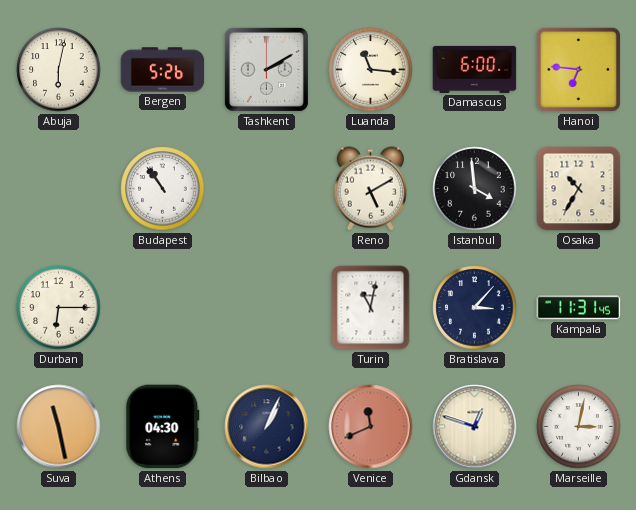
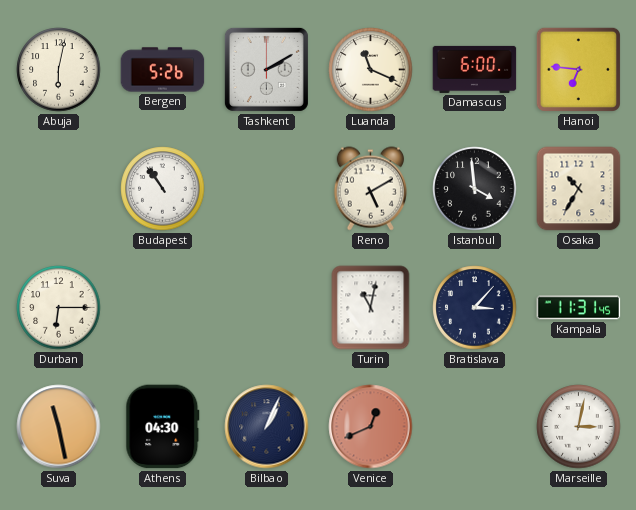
Luanda: 11:16 -> 11:19
Venice: 11:41 -> 12:41
Gdansk: 12:48 -> none
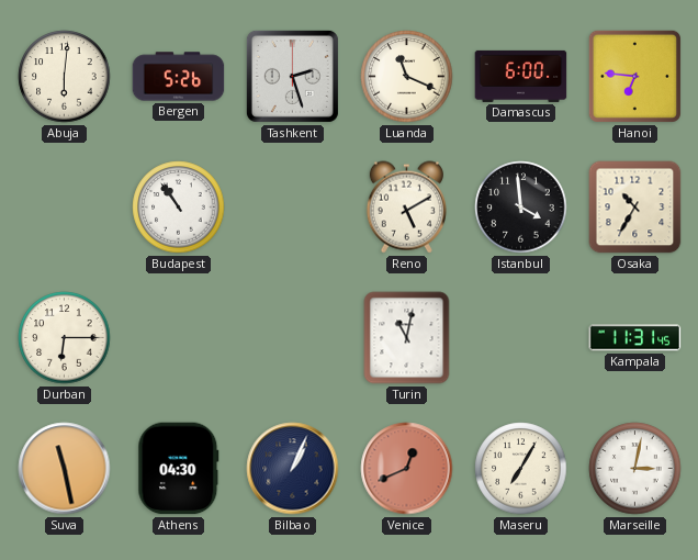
Abuja: 6:02 -> 6:01
Tashkent: 2:10 -> 2:27
Bratislava: 3:07 -> none
Maseru: none -> 7:05
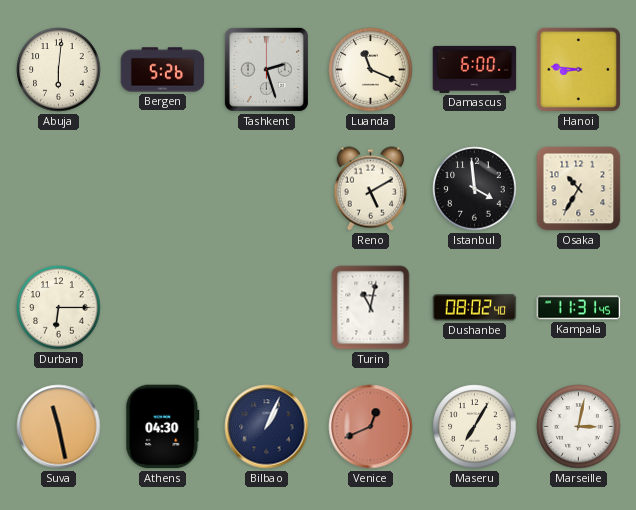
Hanoi: 6:46 -> 8:46
Budapest: 10:54 -> none
Dushanbe: none -> 08:02
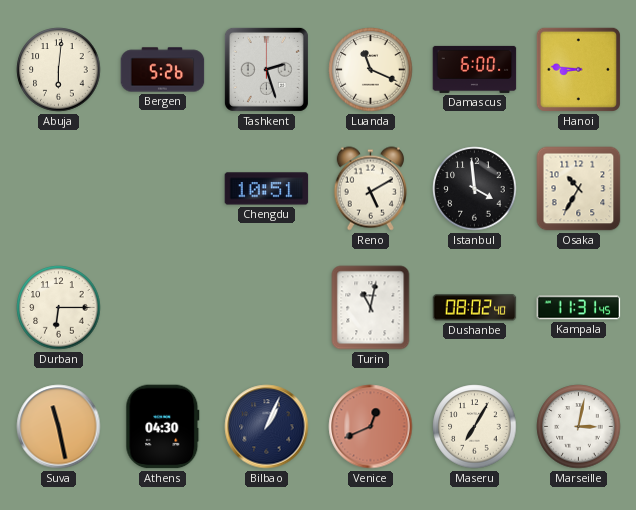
Chengdu: none -> 10:51
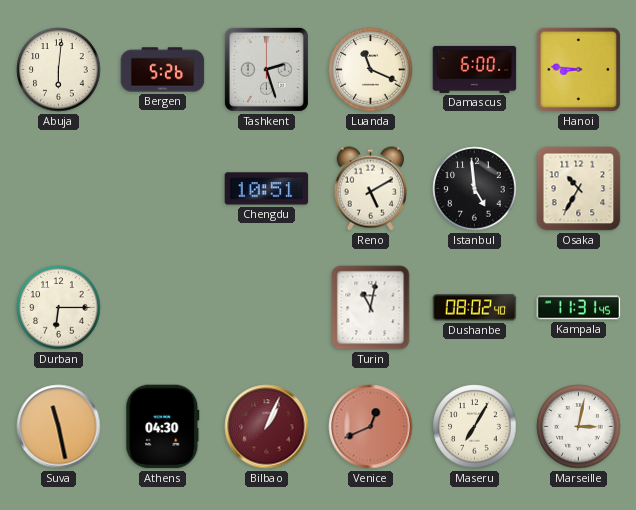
Istanbul: 3:59 -> 4:59
Bilbao dial: navy -> burgundy
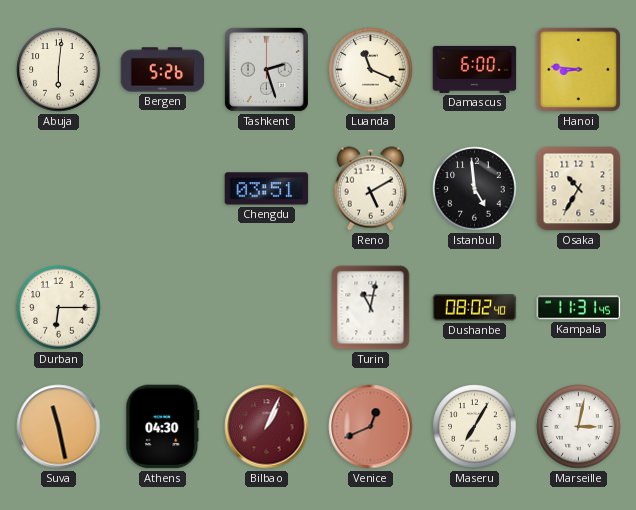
Chengdu: 10:51 -> 03:51
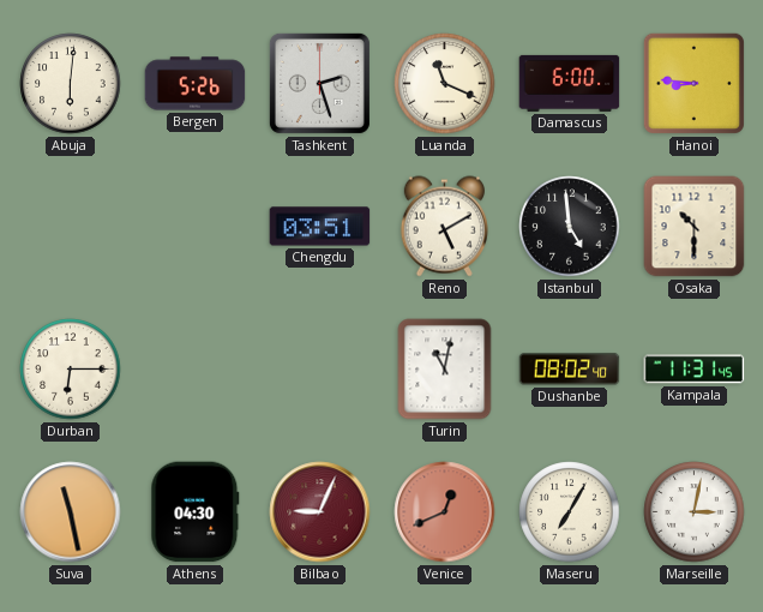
Osaka: 10:35 -> 10:30
Bilbao: 1:04 -> 9:04
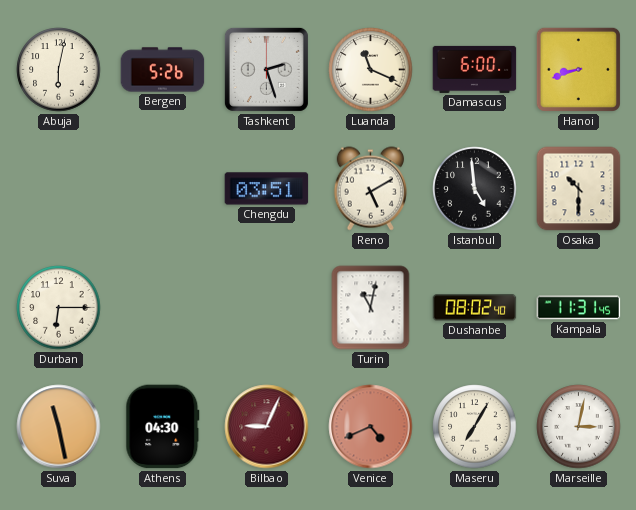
Abuja: 6:01 -> 6:02
Hanoi: 8:46 -> 8:42
Venice: 12:41 -> 4:41
